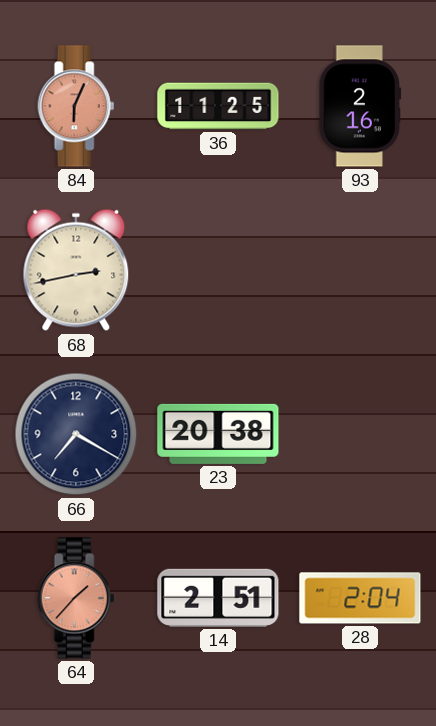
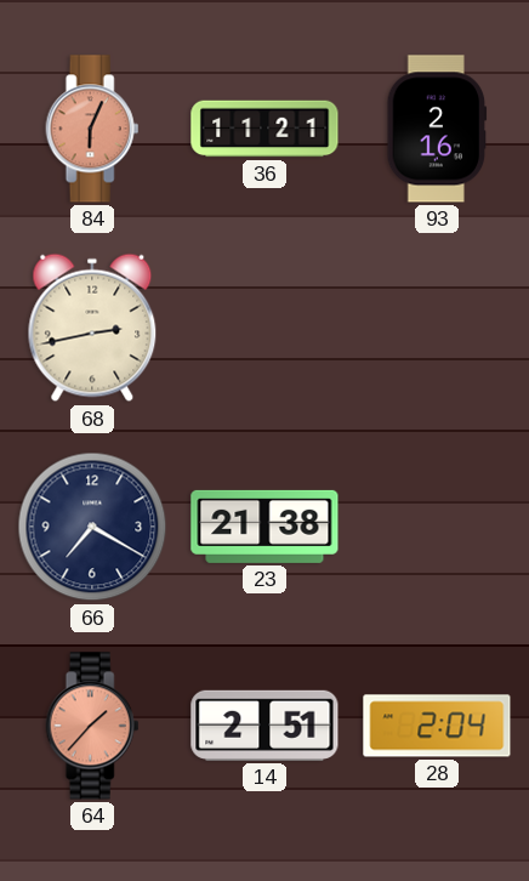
36: 11:25 -> 11:21
23: 20:38 -> 21:38
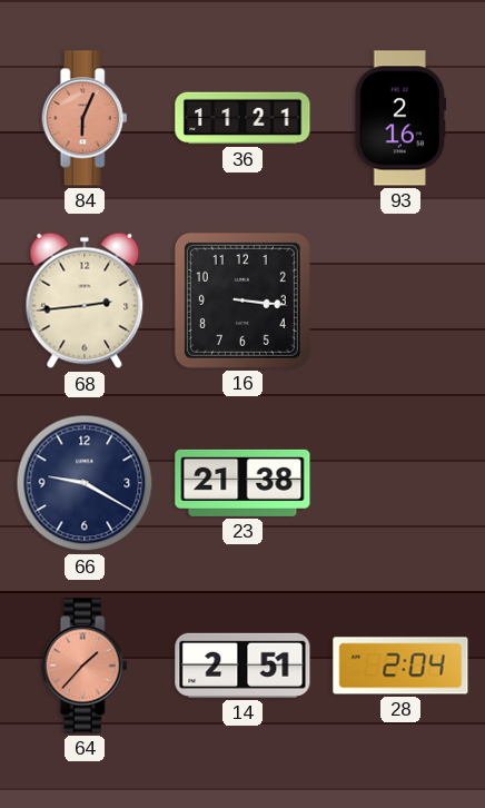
68: 2:43 -> 2:44
16: none -> 3:16
66: 7:20 -> 9:20
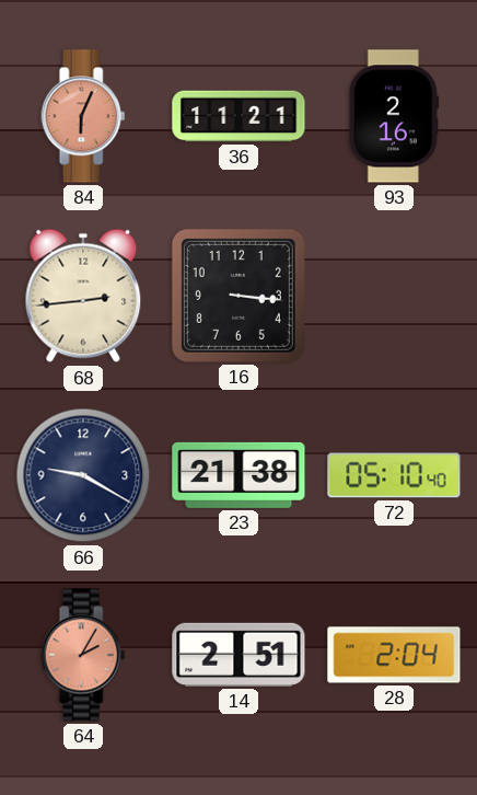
72: none -> 05:10
64: 1:37 -> 2:05
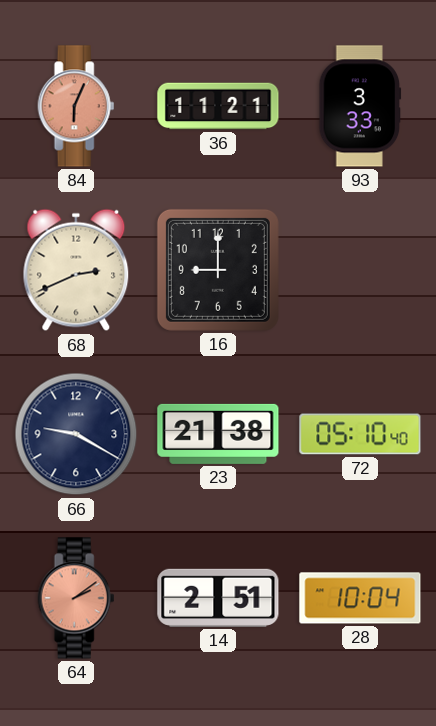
93: 2:16 -> 3:33
68: 2:44 -> 2:41
16: 3:16 -> 9:00
64: 2:05 -> 2:09
28: 2:04 -> 10:04
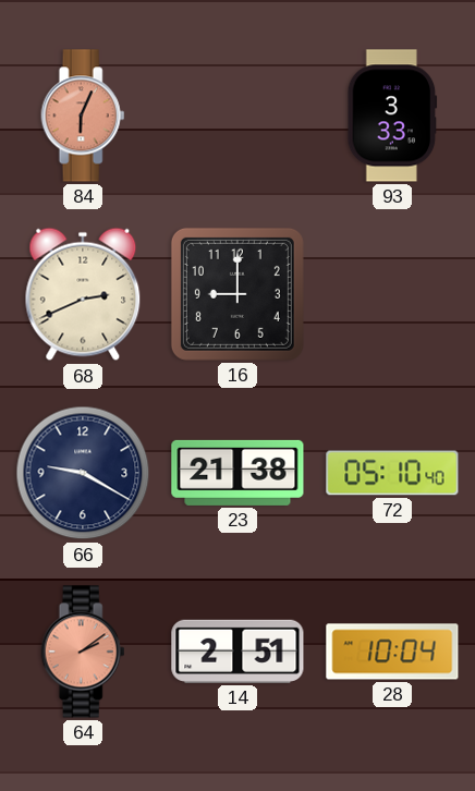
36: 11:21 -> none
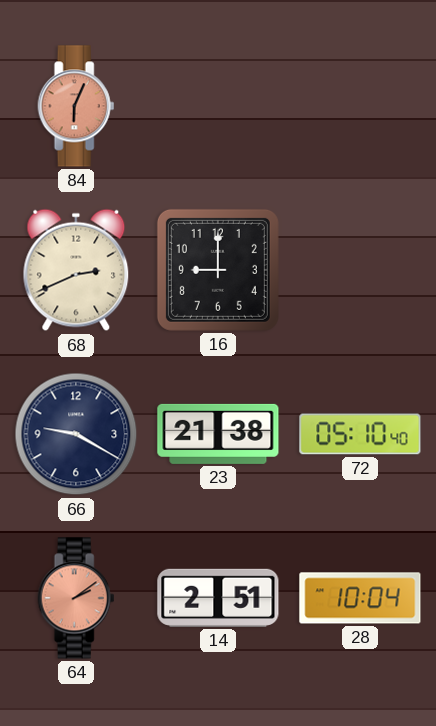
93: 3:33 -> none
